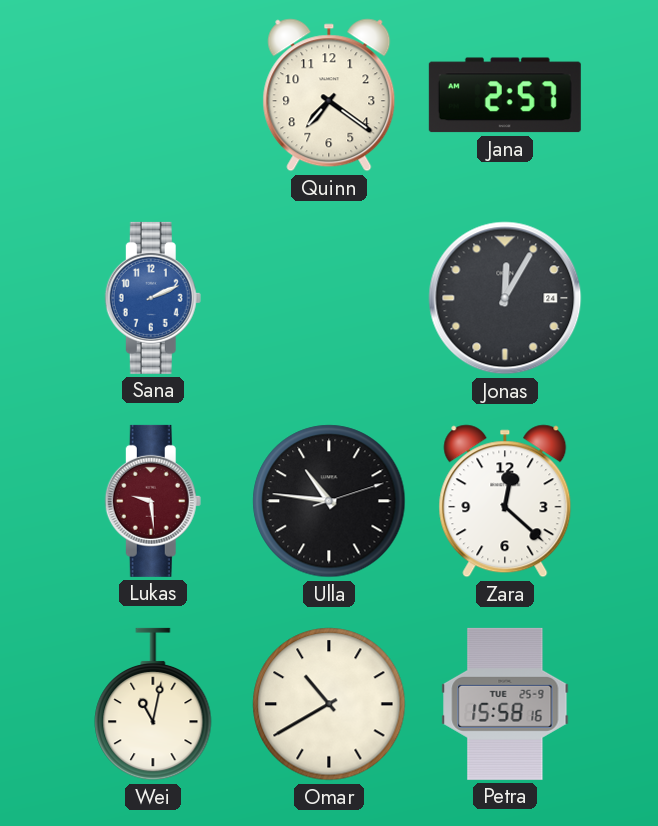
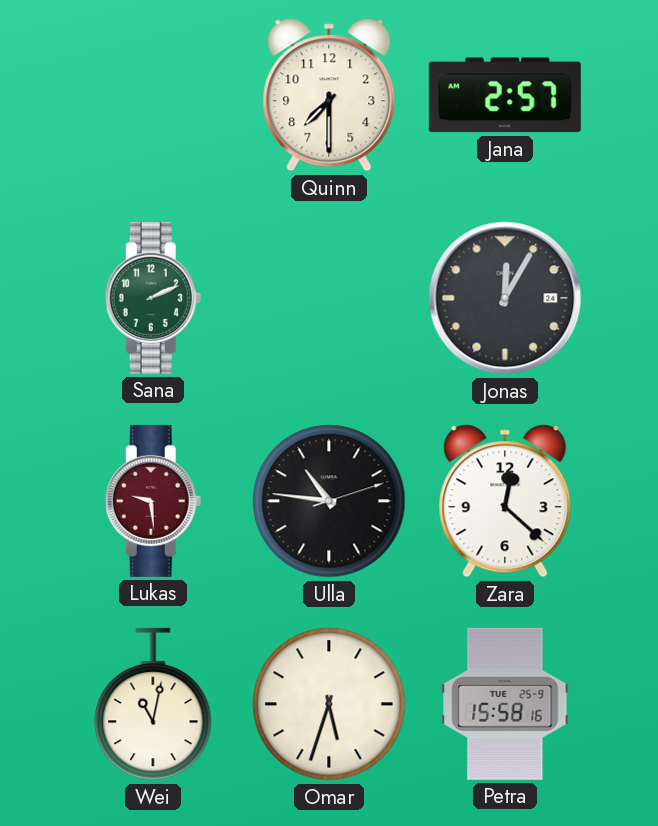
Quinn: 7:21 -> 7:30
Sana dial: blue -> green
Omar: 10:40 -> 5:33
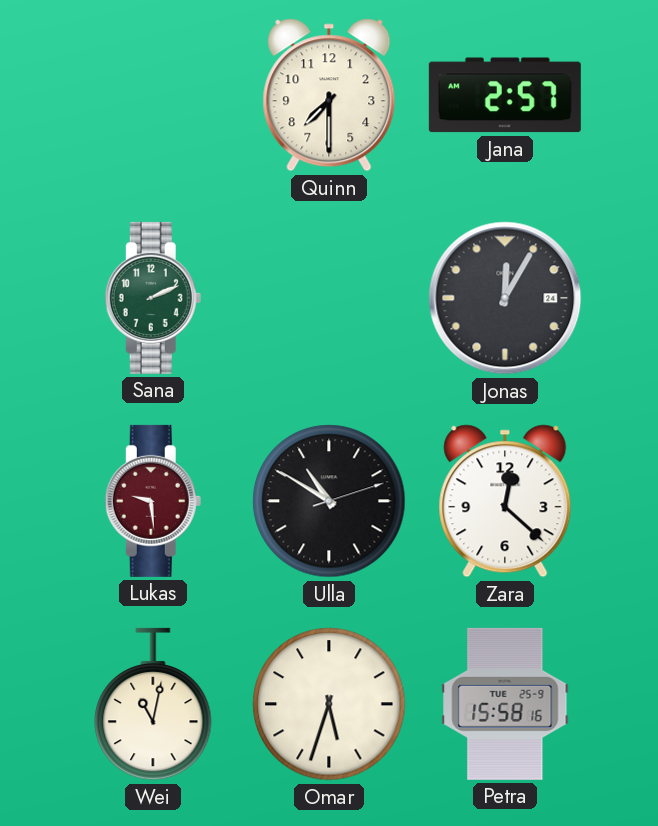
Ulla: 10:46 -> 10:50
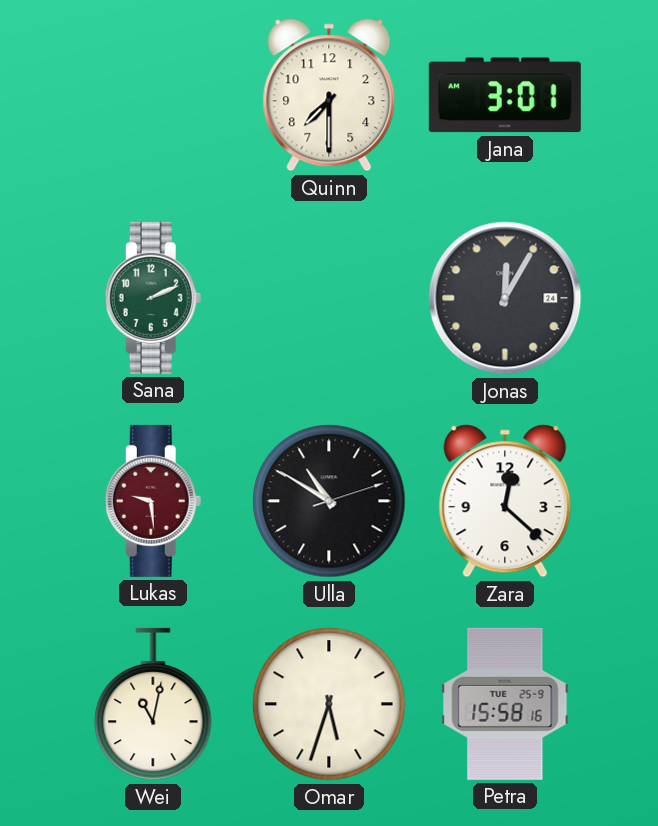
Jana: 2:57 -> 3:01
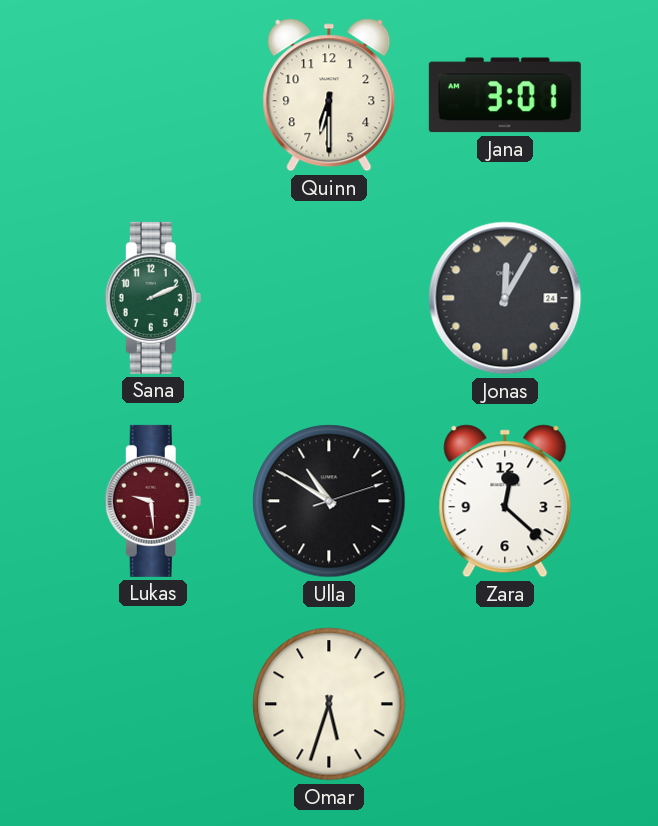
Quinn: 7:30 -> 6:30
Wei: 11:02 -> none
Petra: 15:58 -> none
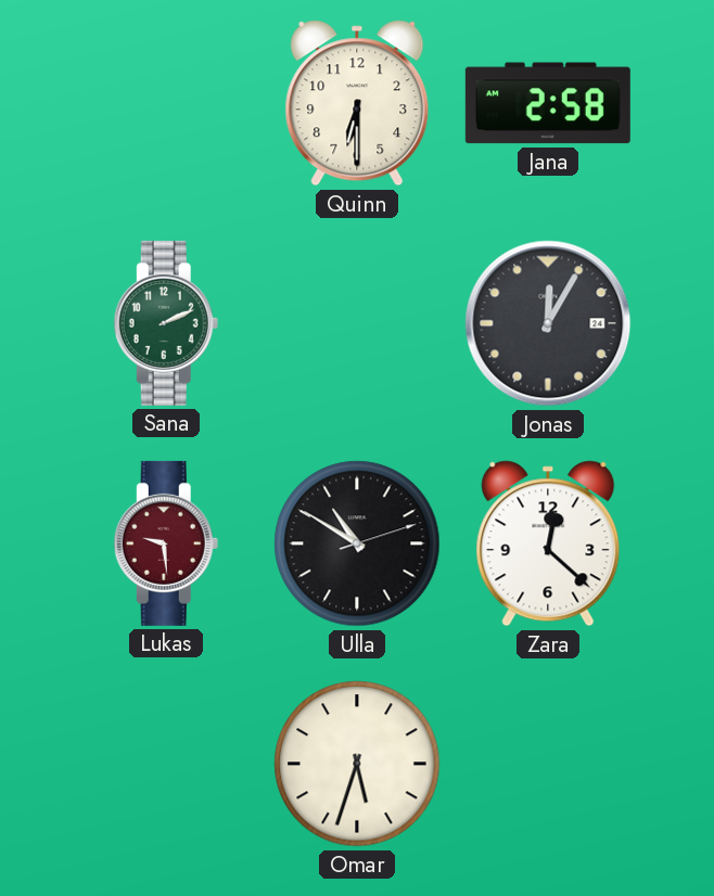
Jana: 3:01 -> 2:58
